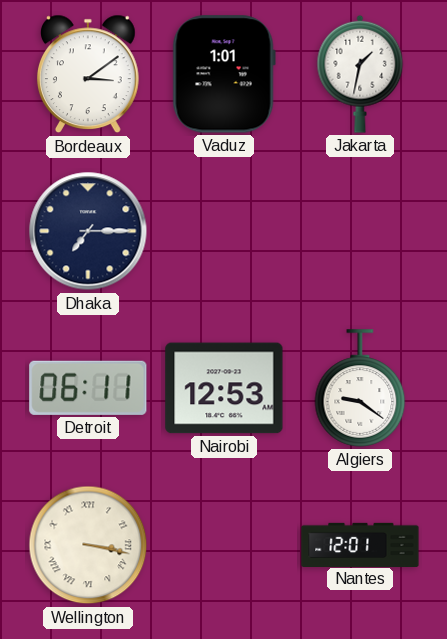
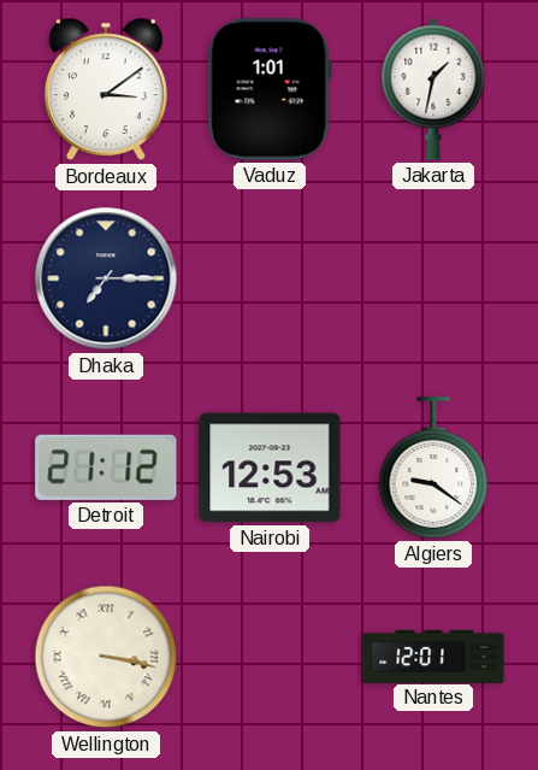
Detroit: 06:11 -> 21:12
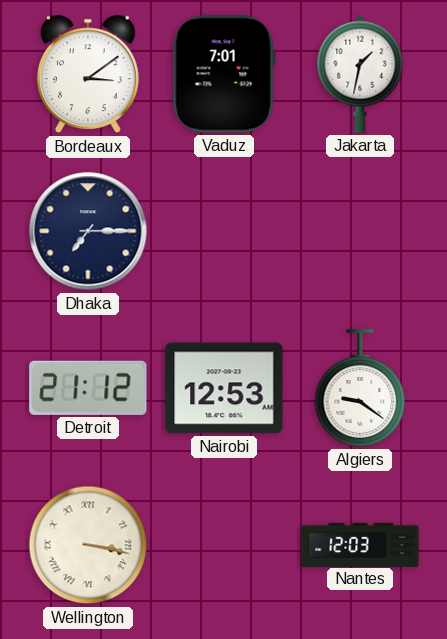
Vaduz: 1:01 -> 7:01
Nantes: 12:01 -> 12:03
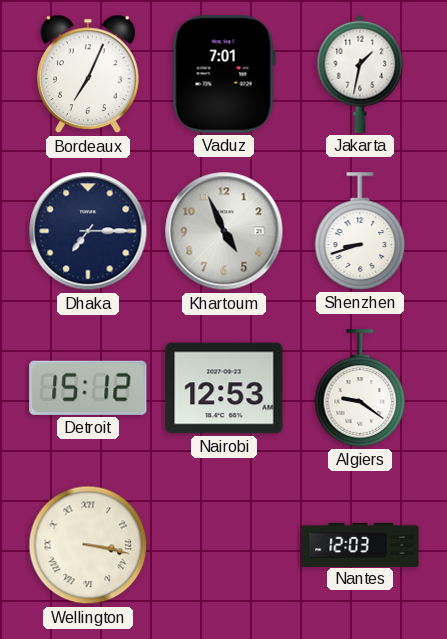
Bordeaux: 3:09 -> 7:04
Khartoum: none -> 4:56
Shenzhen: none -> 8:42
Detroit: 21:12 -> 15:12
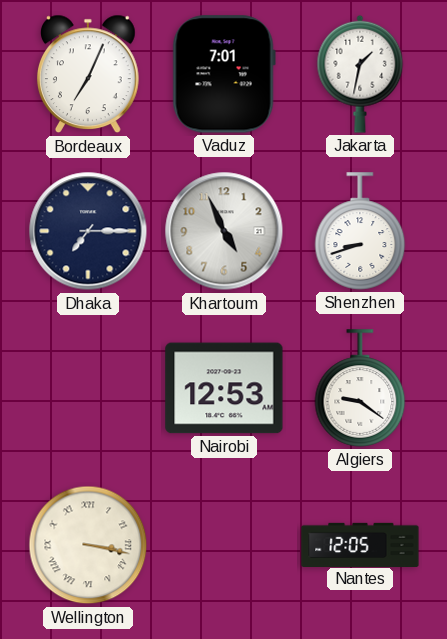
Detroit: 15:12 -> none
Nantes: 12:03 -> 12:05
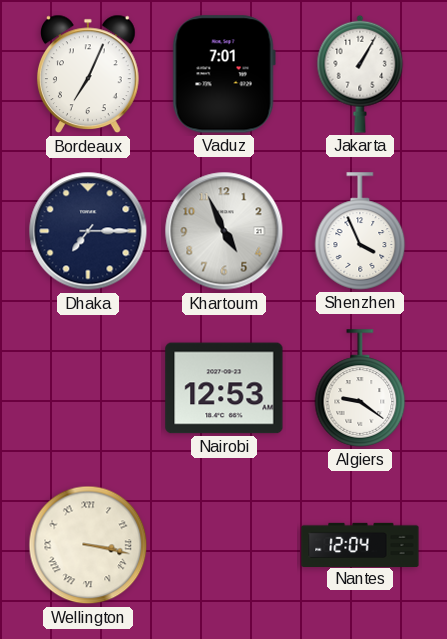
Jakarta: 1:32 -> 1:05
Shenzhen: 8:42 -> 3:56
Nantes: 12:05 -> 12:04
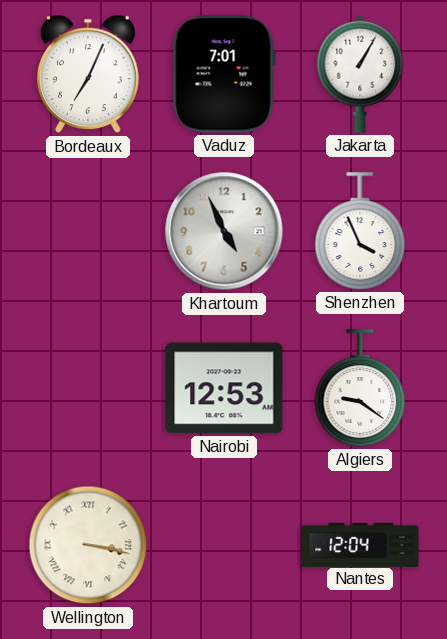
Dhaka: 7:15 -> none
